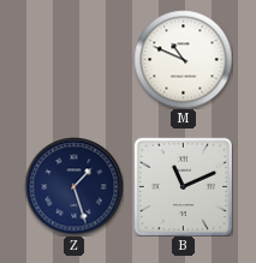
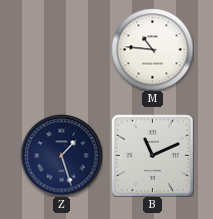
M: 10:49 -> 10:46
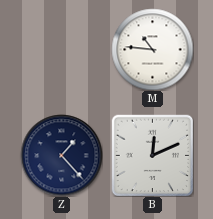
Z: 1:27 -> 1:23
B: 11:11 -> 12:11
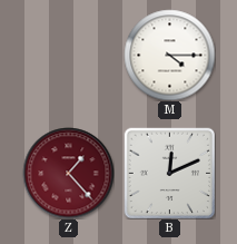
M: 10:46 -> 4:15
Z dial: navy -> burgundy
